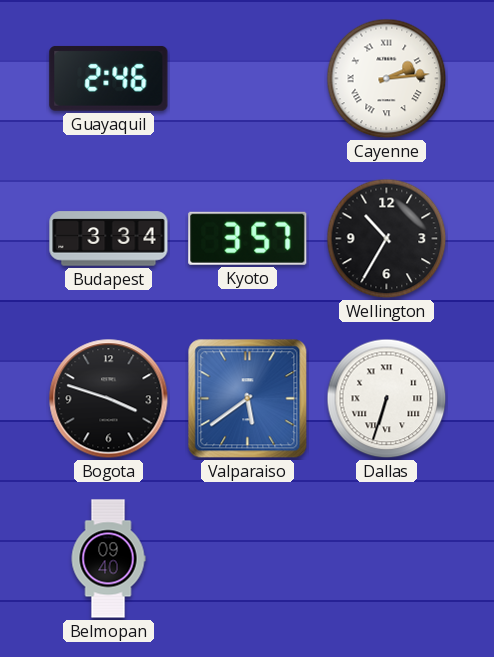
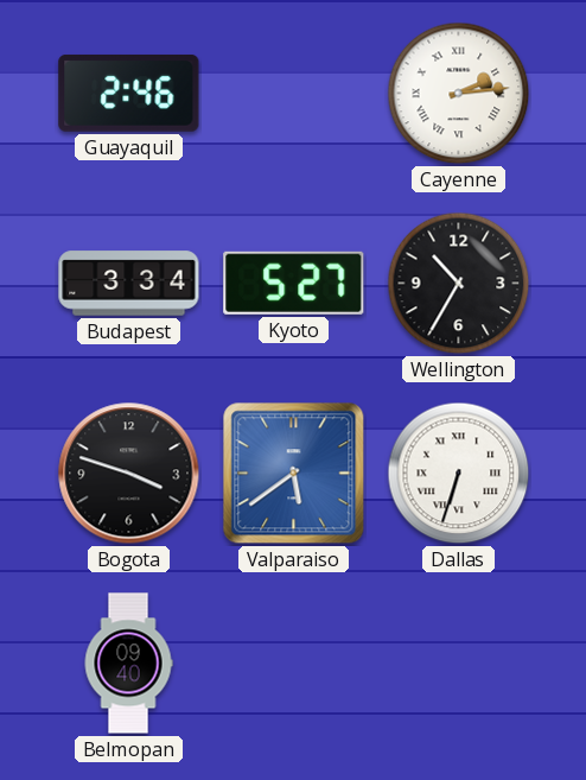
Kyoto: 3:57 -> 5:27
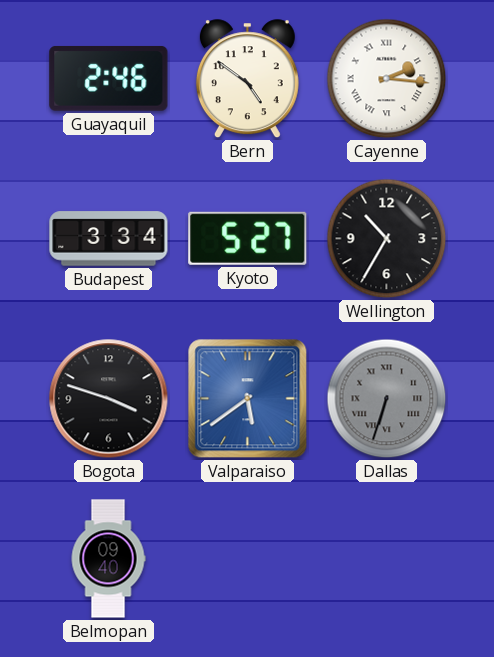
Bern: none -> 4:51
Cayenne: 2:14 -> 2:16
Dallas dial: white -> grey
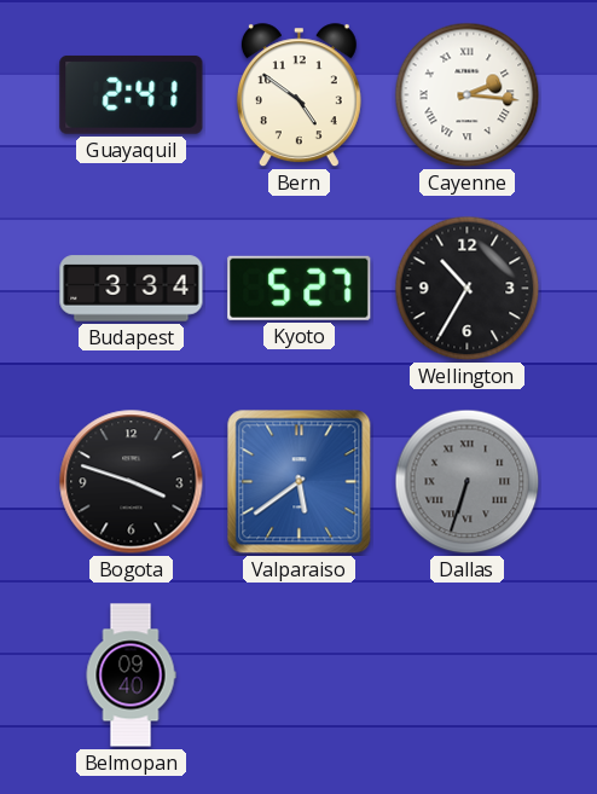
Guayaquil: 2:46 -> 2:41
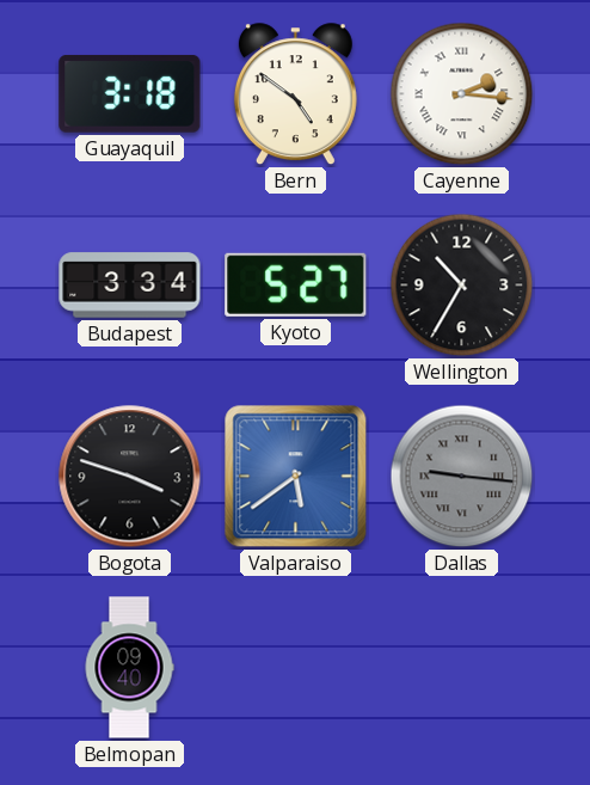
Guayaquil: 2:41 -> 3:18
Dallas: 6:33 -> 9:16
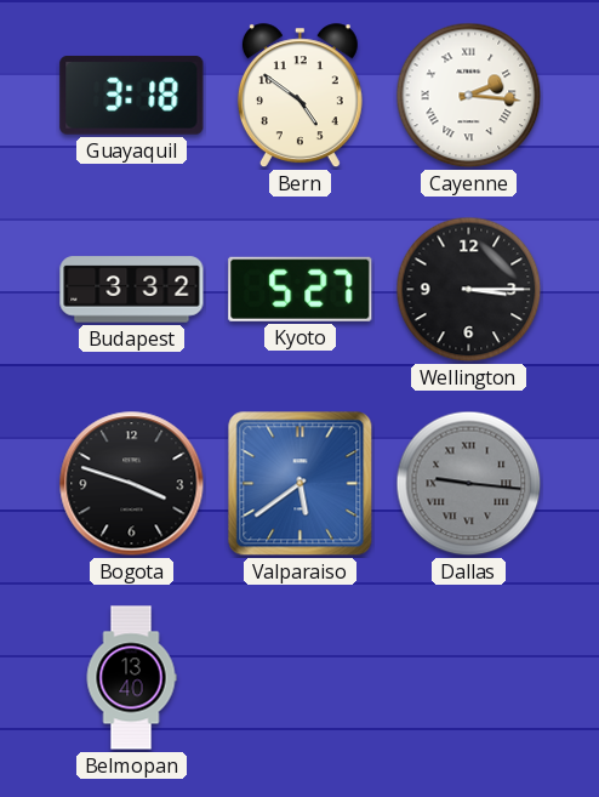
Budapest: 3:34 -> 3:32
Wellington: 10:35 -> 3:15
Belmopan: 09:40 -> 13:40
